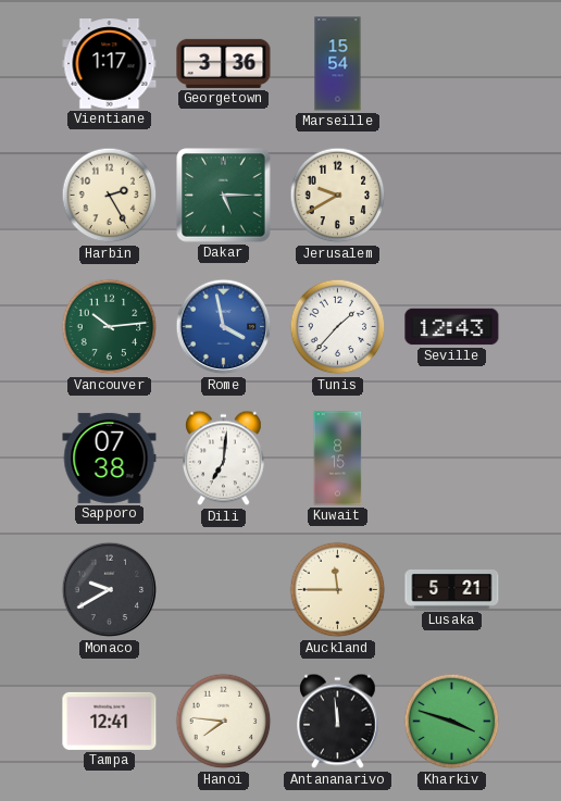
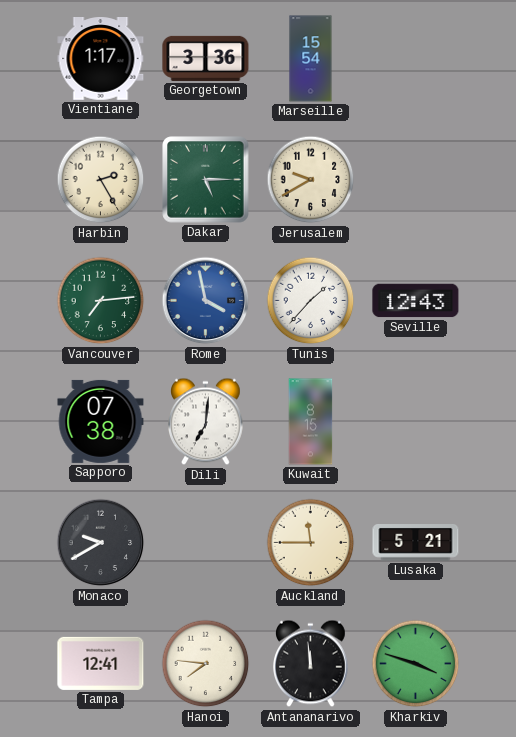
Vancouver: 10:14 -> 7:14
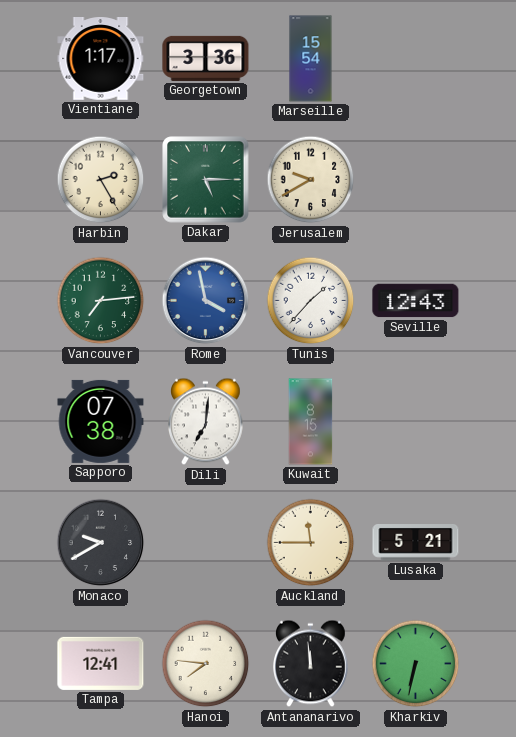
Kharkiv: 3:48 -> 6:32
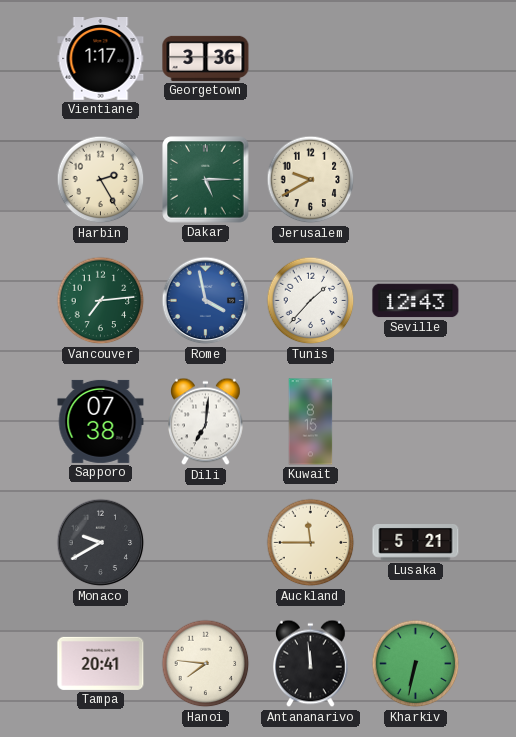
Marseille: 15:54 -> none
Tampa: 12:41 -> 20:41
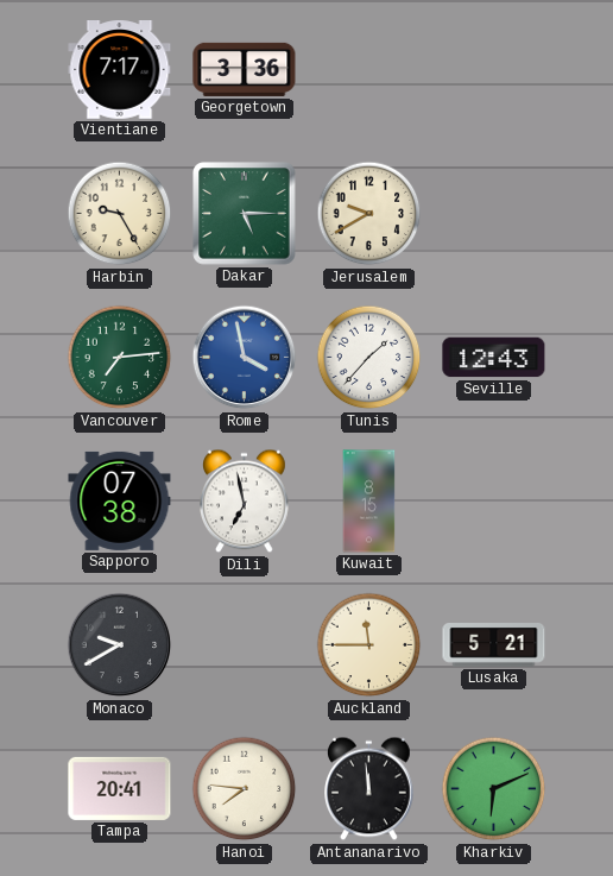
Vientiane: 1:17 -> 7:17
Harbin: 2:25 -> 9:25
Dili: 7:01 -> 6:58
Kharkiv: 6:32 -> 6:11
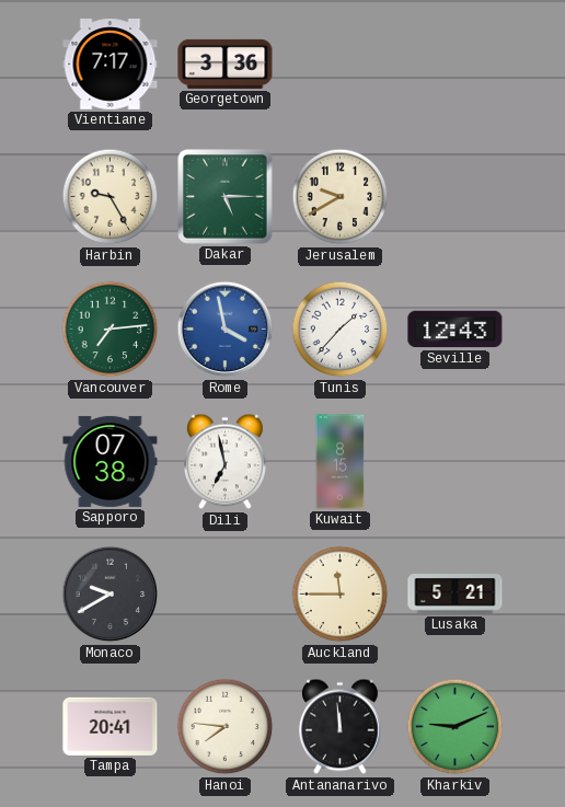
Kharkiv: 6:11 -> 9:11
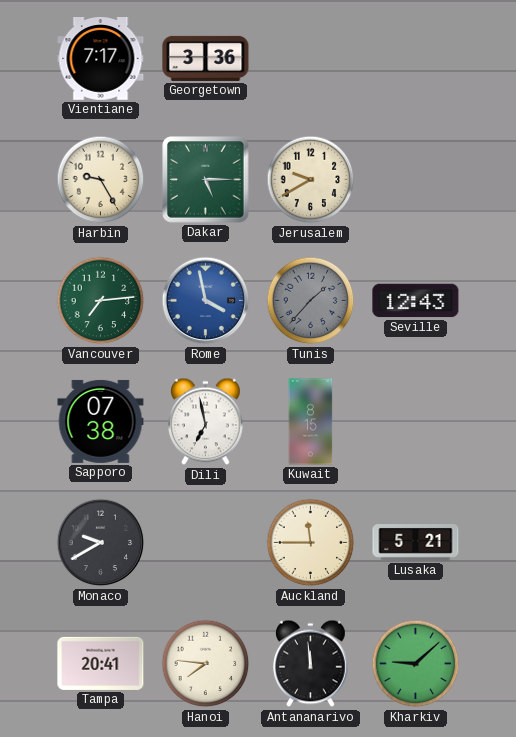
Tunis dial: white -> grey
Kharkiv: 9:11 -> 9:08
